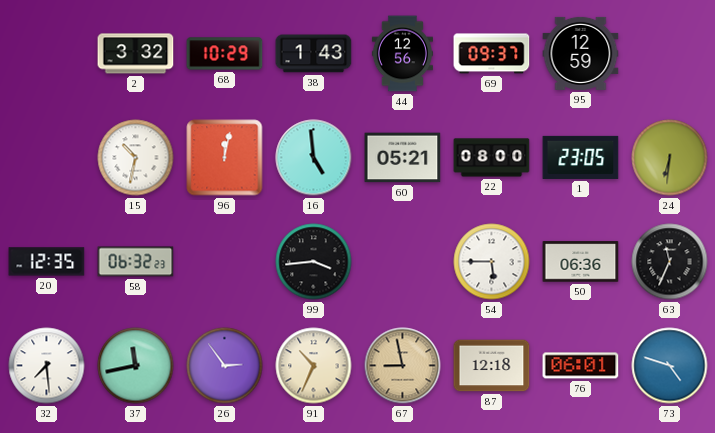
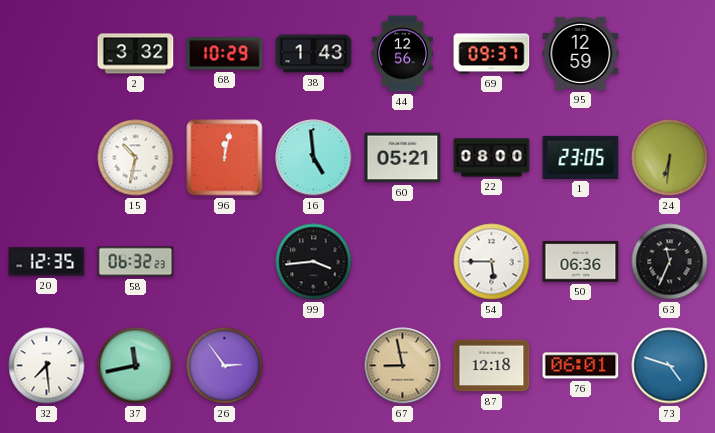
91: 10:34 -> none
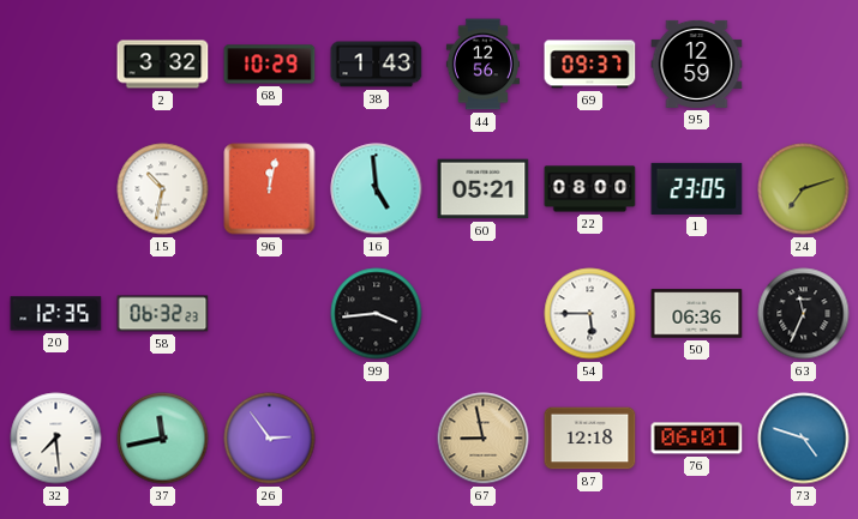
24: 6:31 -> 7:12
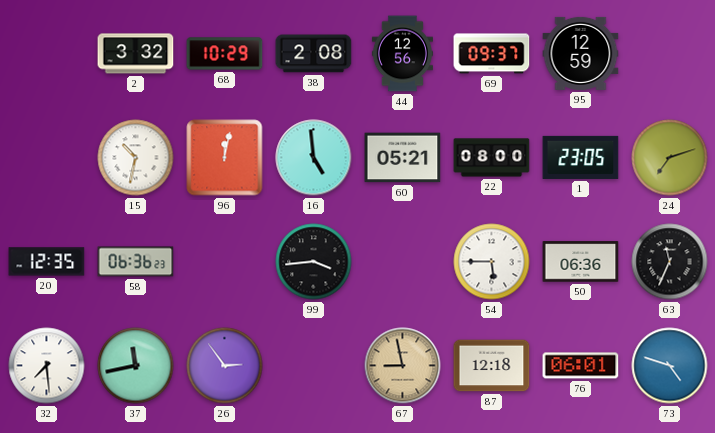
38: 1:43 -> 2:08
58: 06:32 -> 06:36
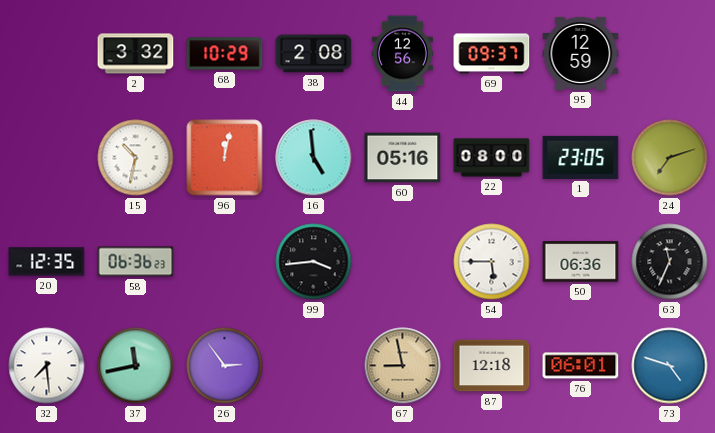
60: 05:21 -> 05:16
